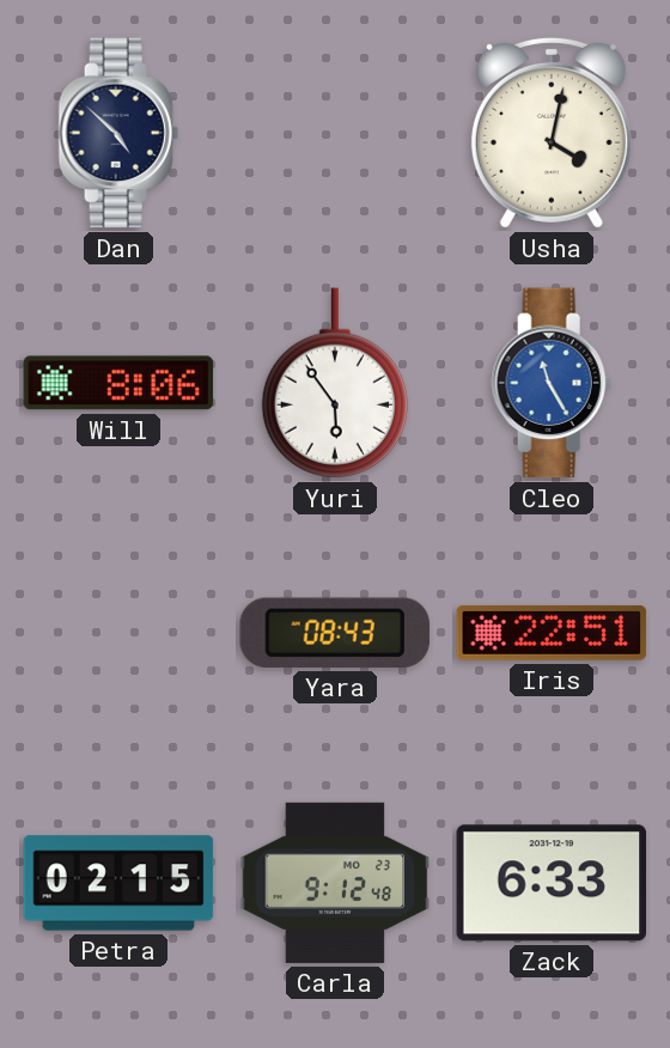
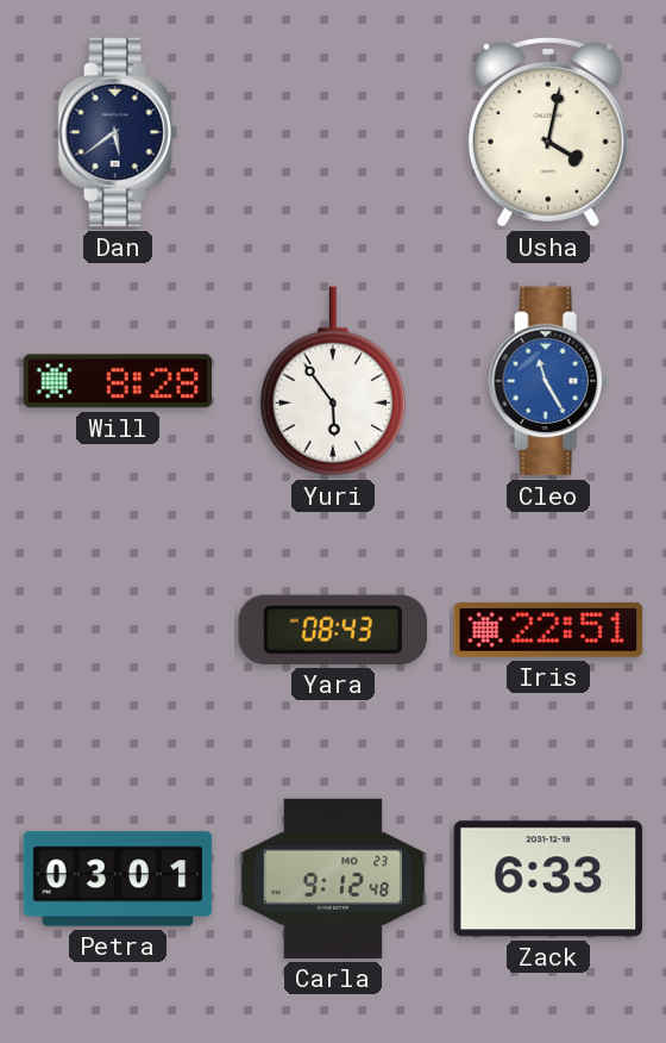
Dan: 4:52 -> 5:39
Will: 8:06 -> 8:28
Petra: 02:15 -> 03:01
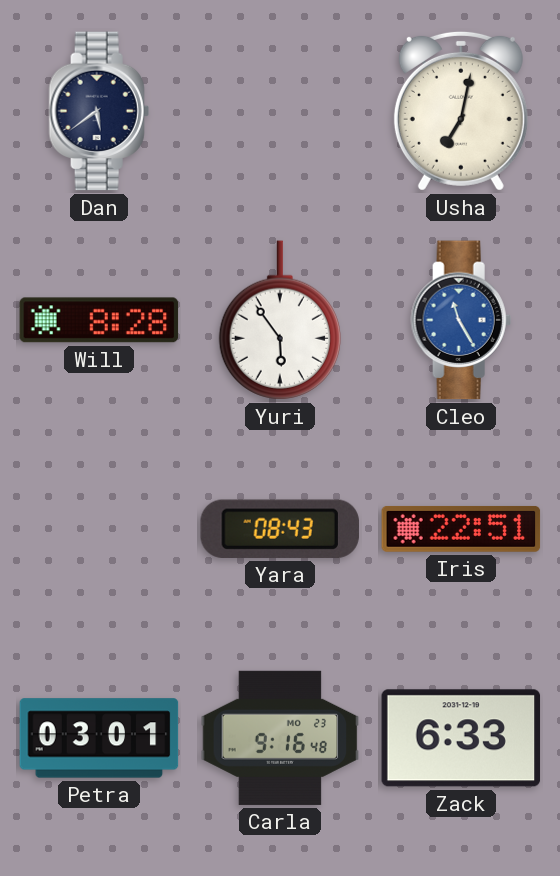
Usha: 4:02 -> 7:02
Carla: 9:12 -> 9:16
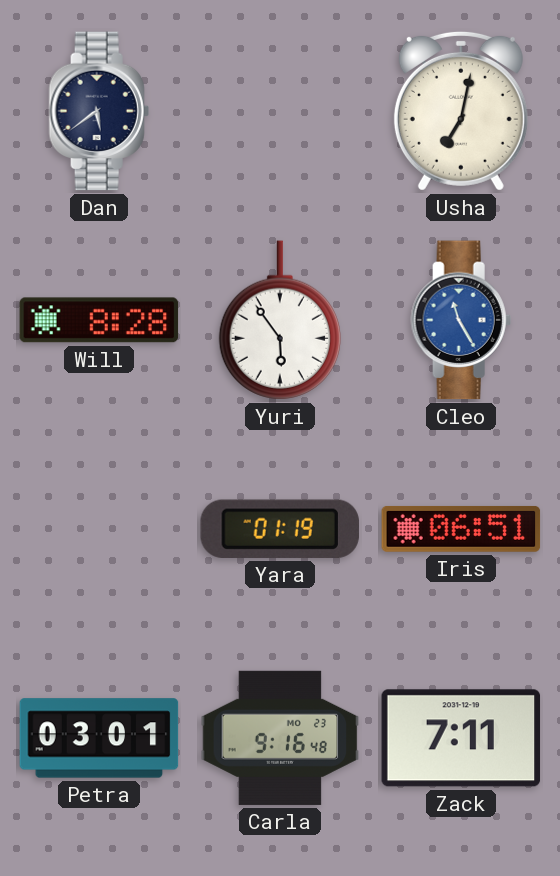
Yara: 08:43 -> 01:19
Iris: 22:51 -> 06:51
Zack: 6:33 -> 7:11
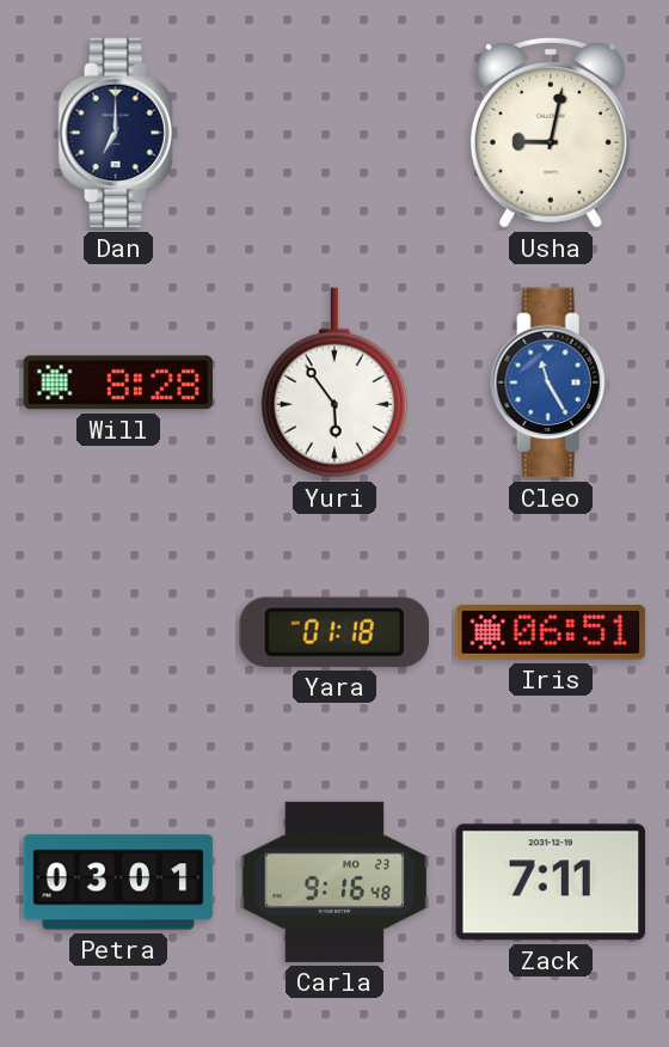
Dan: 5:39 -> 7:00
Usha: 7:02 -> 9:02
Yara: 01:19 -> 01:18
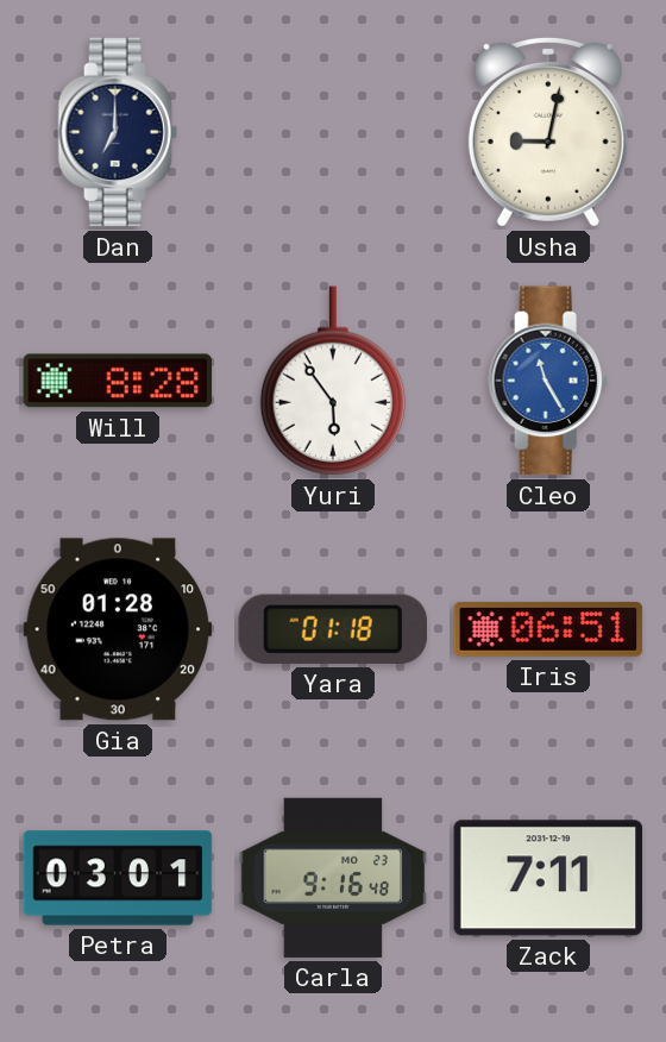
Gia: none -> 01:28
